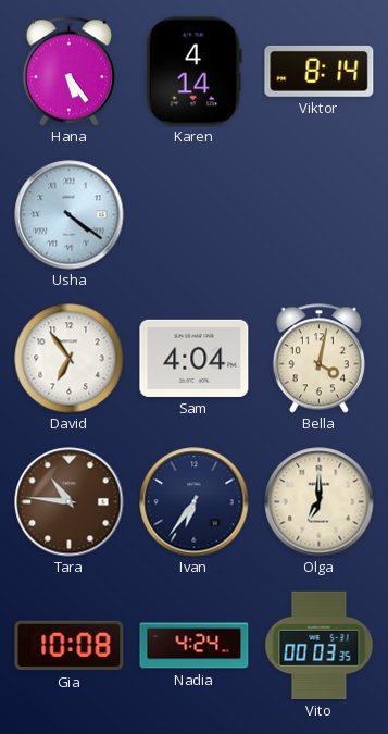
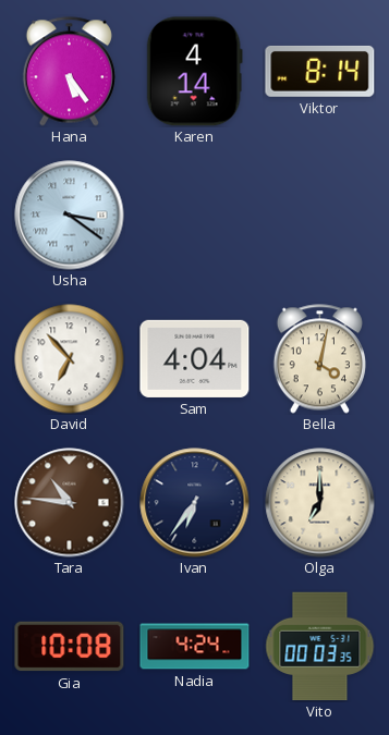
Usha: 4:21 -> 3:21
David: 6:54 -> 6:53
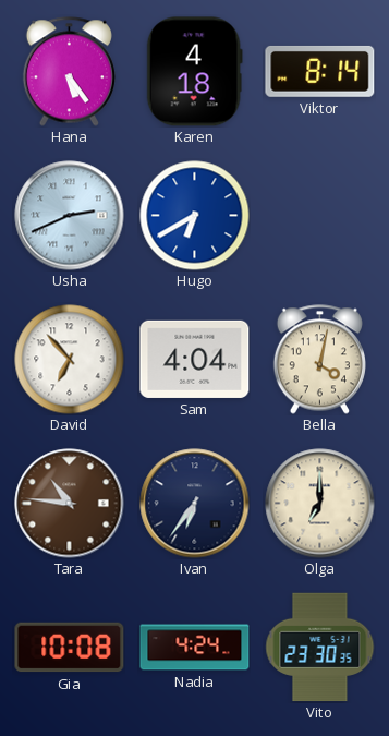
Karen: 4:14 -> 4:18
Usha: 3:21 -> 2:41
Hugo: none -> 6:40
Vito: 00:03 -> 23:30
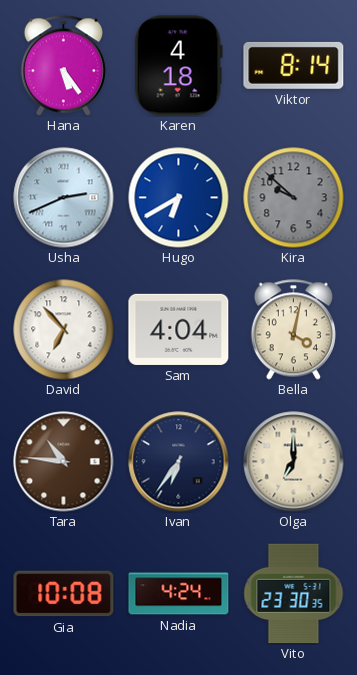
Kira: none -> 9:52
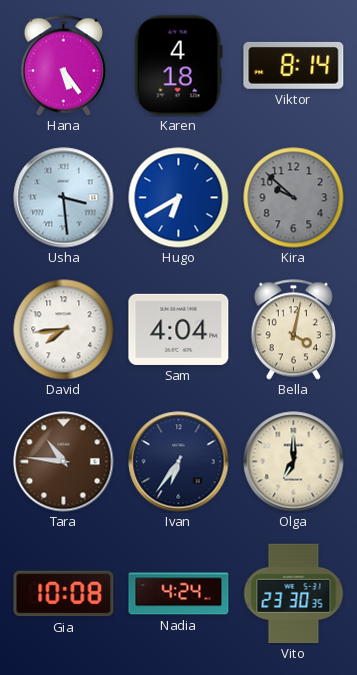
Usha: 2:41 -> 3:29
David: 6:53 -> 7:44
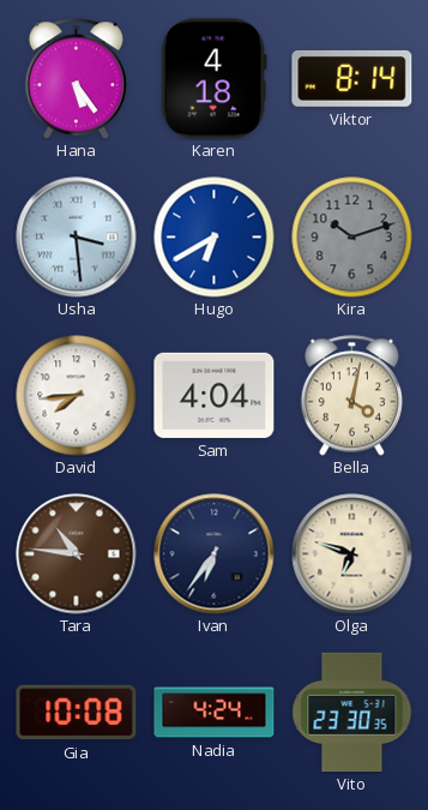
Kira: 9:52 -> 10:12
Olga: 7:00 -> 6:48
